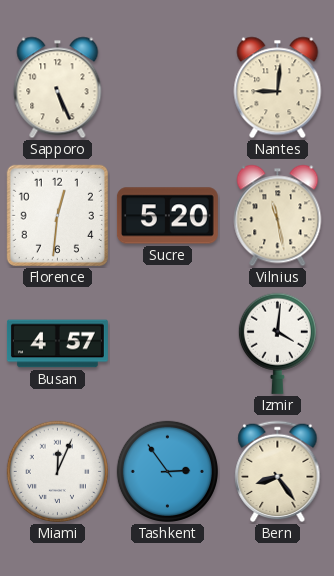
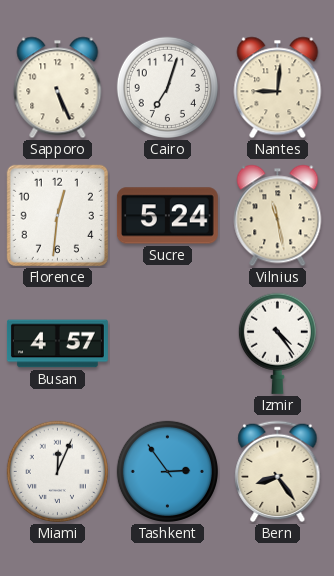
Cairo: none -> 7:03
Sucre: 5:20 -> 5:24
Izmir: 4:01 -> 4:24
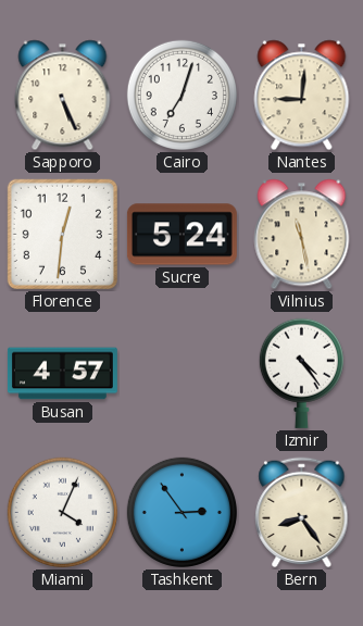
Miami: 12:04 -> 4:04
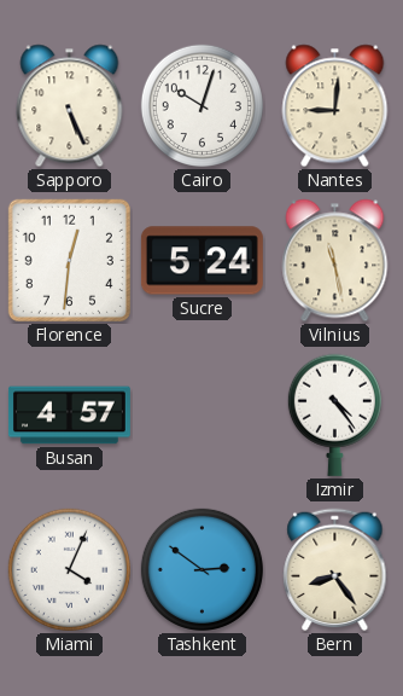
Cairo: 7:03 -> 10:03
Tashkent: 2:54 -> 2:51
